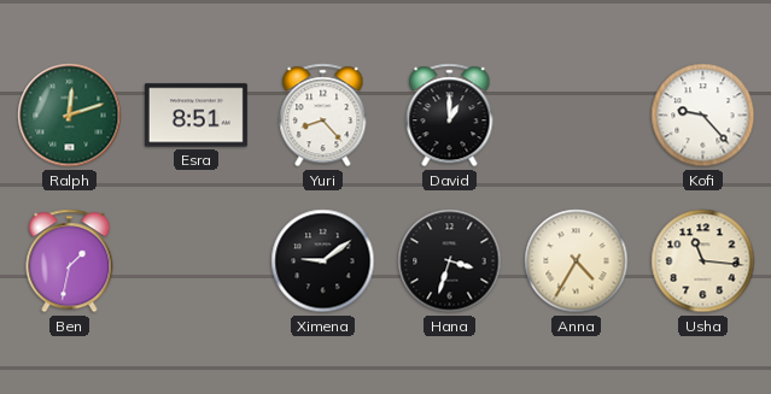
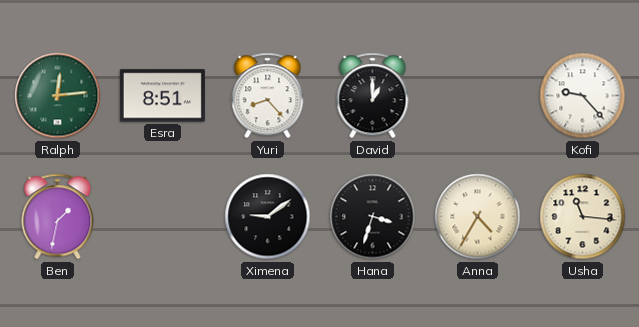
Ralph: 12:12 -> 12:14
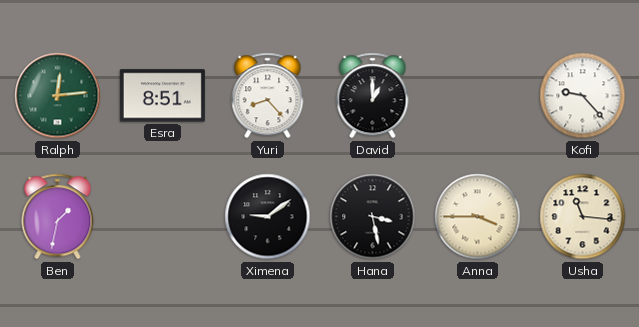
Hana: 3:33 -> 3:28
Anna: 4:35 -> 3:45
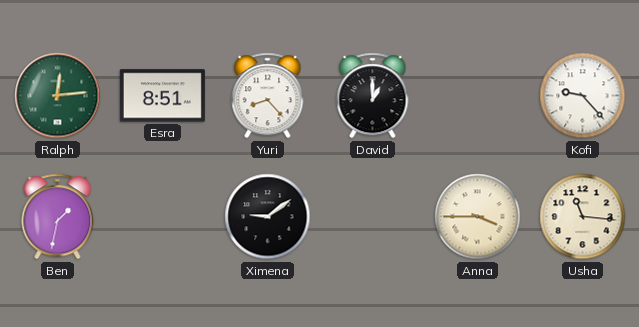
Hana: 3:28 -> none
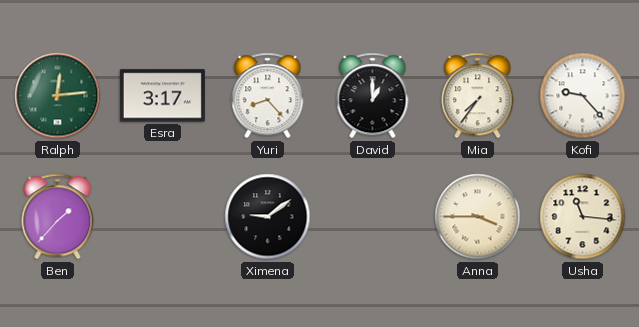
Esra: 8:51 -> 3:17
Mia: none -> 7:36
Ben: 1:32 -> 1:37
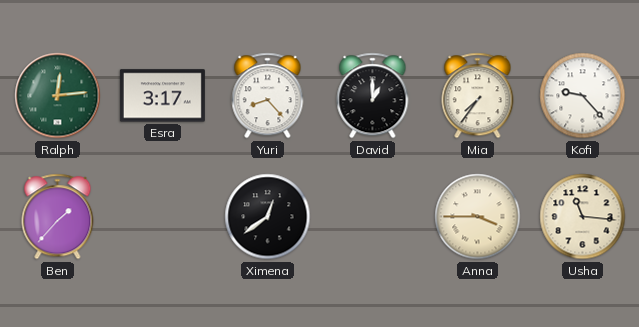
Ximena: 9:09 -> 12:39
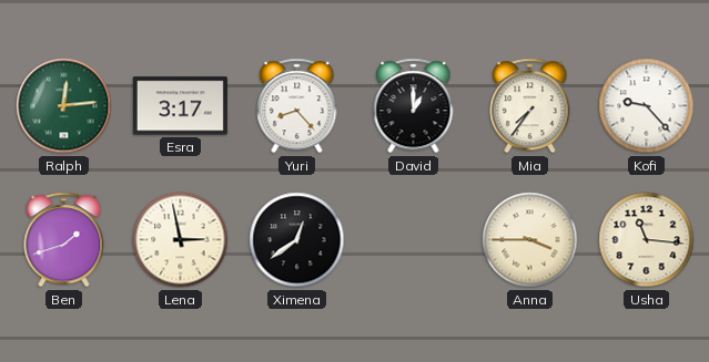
Ben: 1:37 -> 1:42
Lena: none -> 2:58
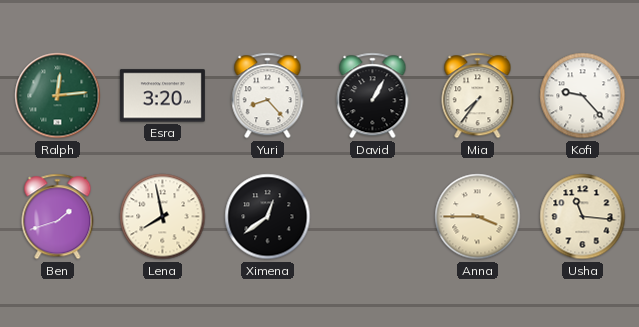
Esra: 3:17 -> 3:20
David: 1:00 -> 1:05
Lena: 2:58 -> 7:58
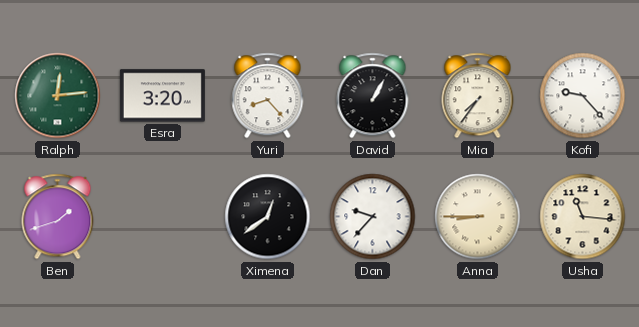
Lena: 7:58 -> none
Dan: none -> 9:37
Anna: 3:45 -> 8:45
